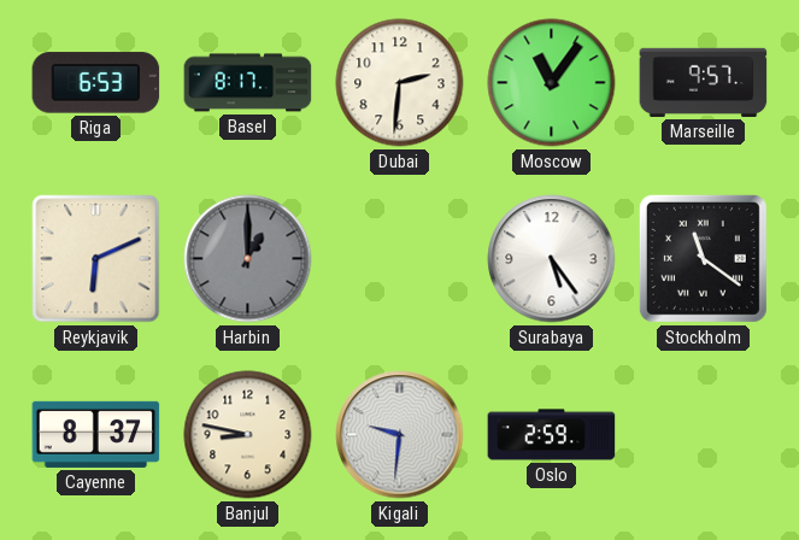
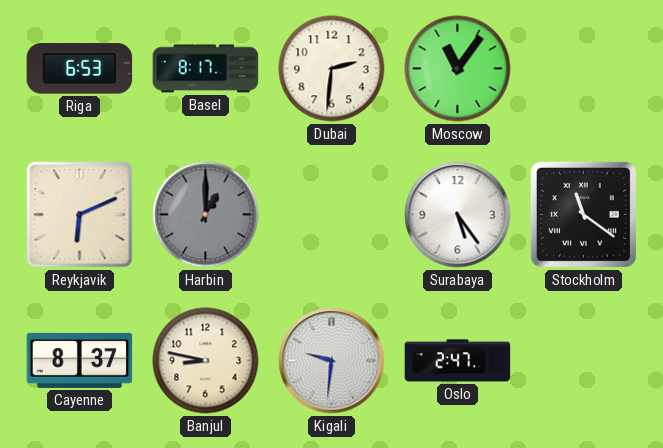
Marseille: 9:57 -> none
Oslo: 2:59 -> 2:47
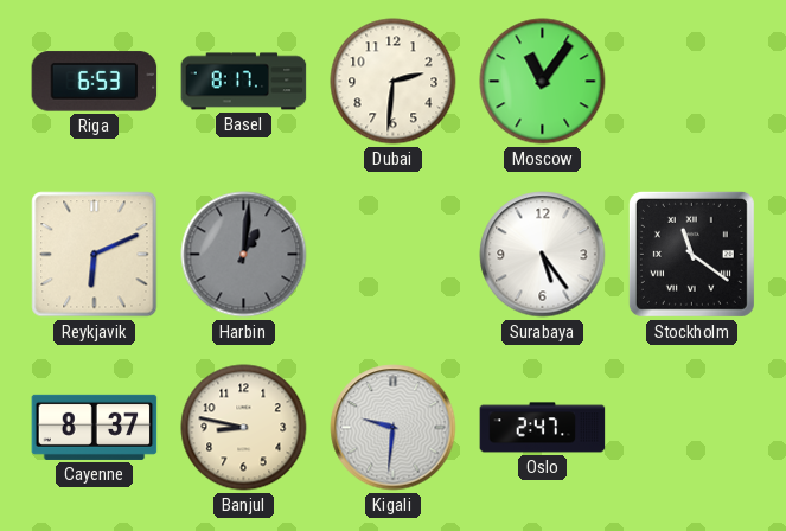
Harbin: 1:00 -> 1:01
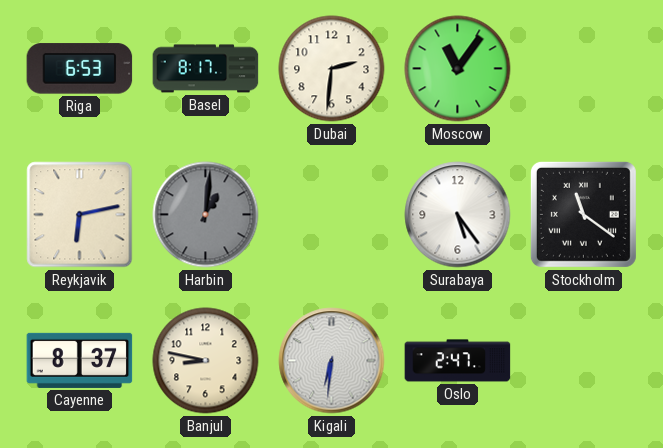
Reykjavik: 6:11 -> 6:13
Kigali: 9:31 -> 6:31
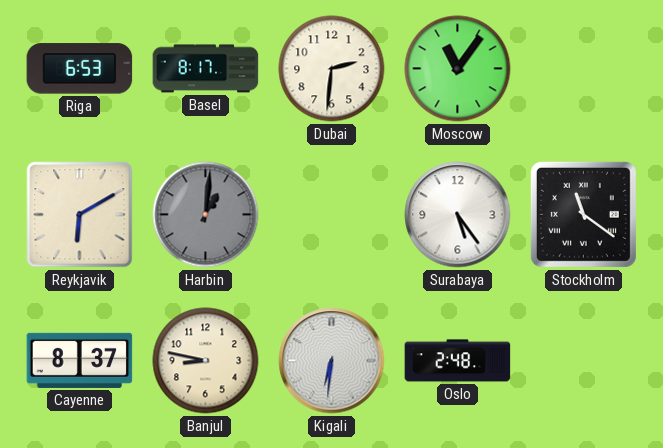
Reykjavik: 6:13 -> 6:10
Oslo: 2:47 -> 2:48
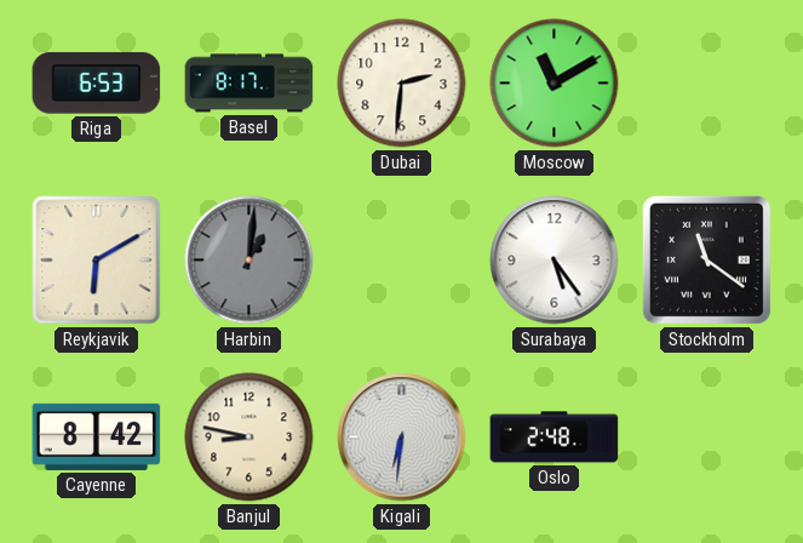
Moscow: 11:06 -> 11:10
Cayenne: 8:37 -> 8:42
